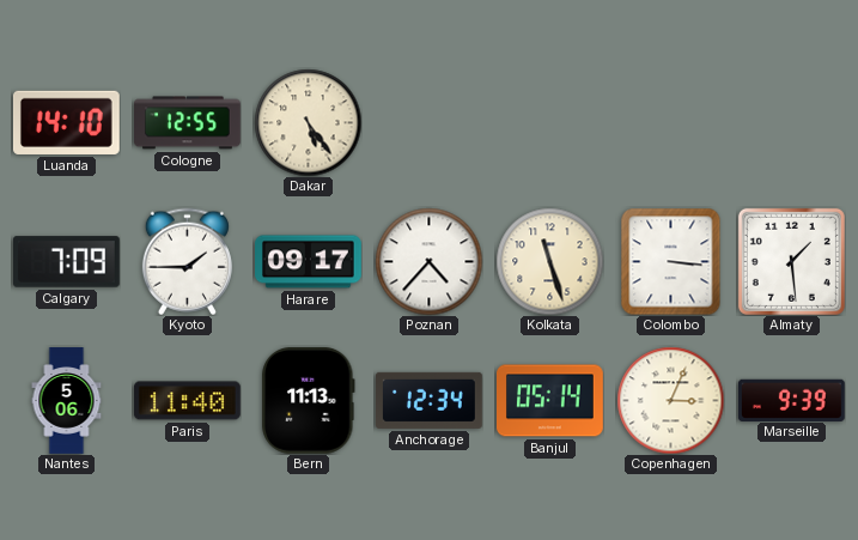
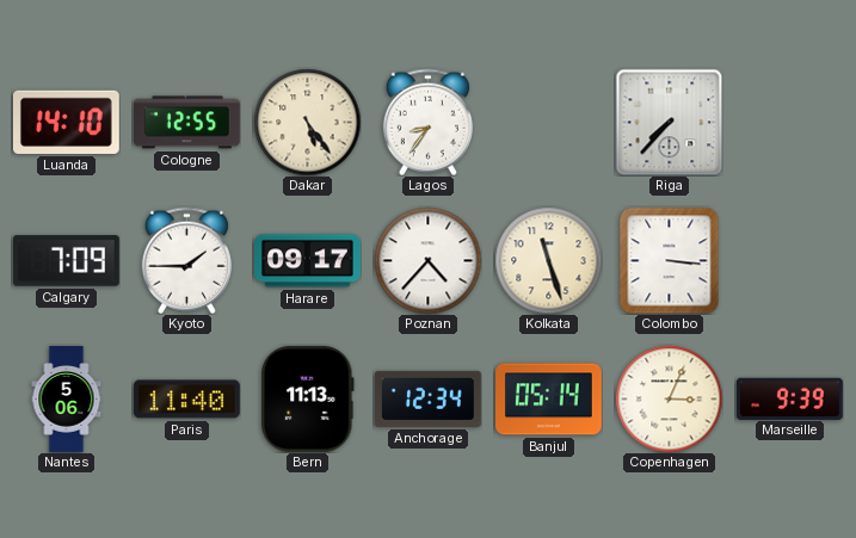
Lagos: none -> 8:36
Riga: none -> 7:37
Almaty: 1:29 -> none
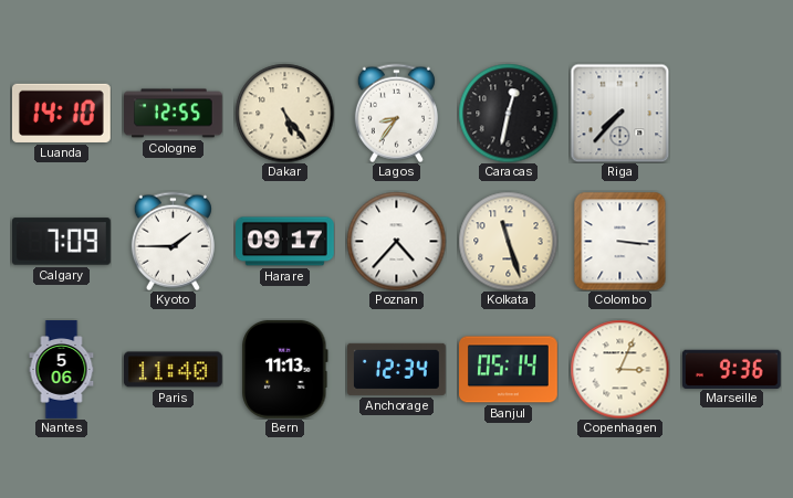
Caracas: none -> 12:32
Marseille: 9:39 -> 9:36
